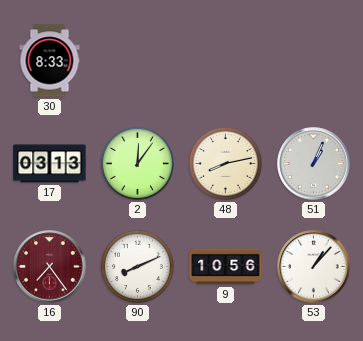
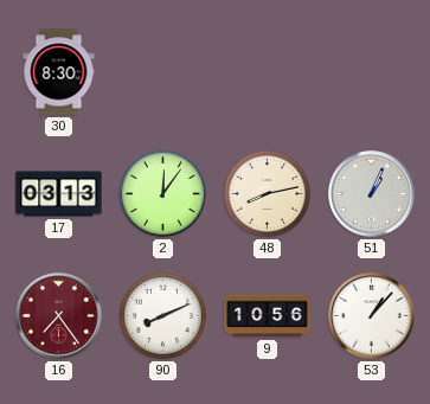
30: 8:33 -> 8:30
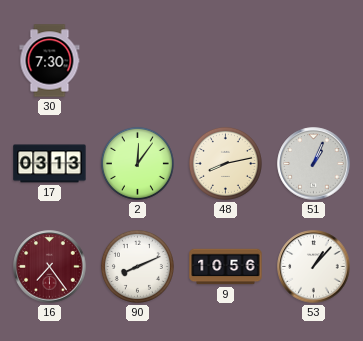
30: 8:30 -> 7:30
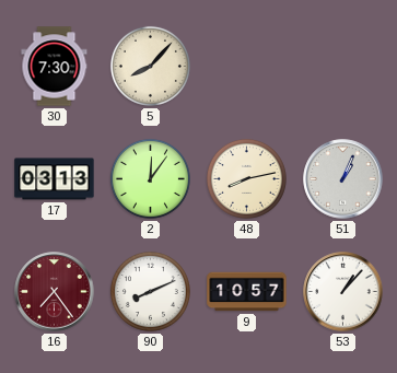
5: none -> 8:07
9: 10:56 -> 10:57
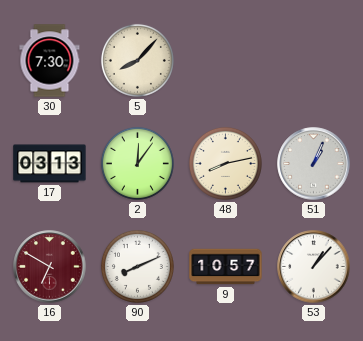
16: 7:24 -> 6:50
